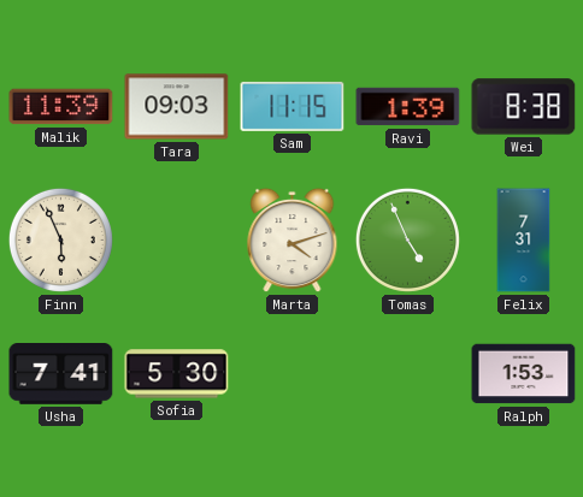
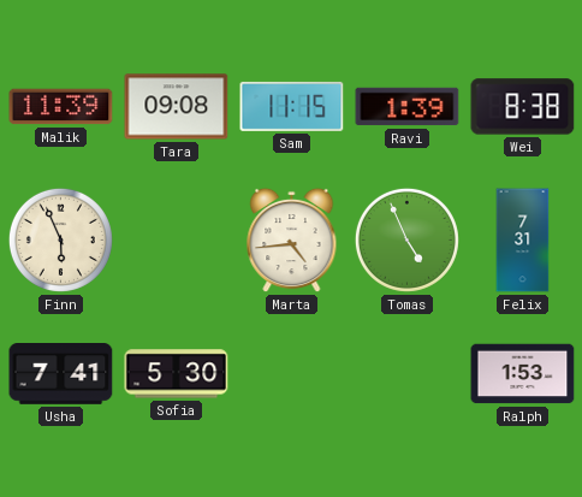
Tara: 09:03 -> 09:08
Marta: 4:12 -> 4:44
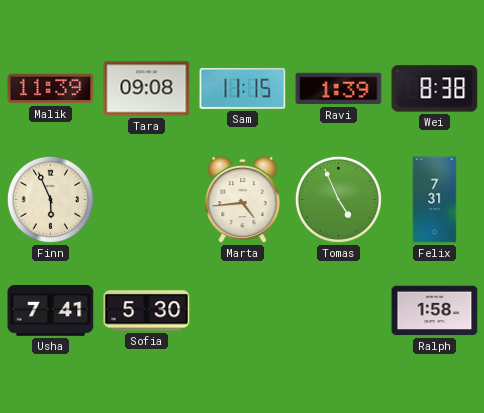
Ralph: 1:53 -> 1:58
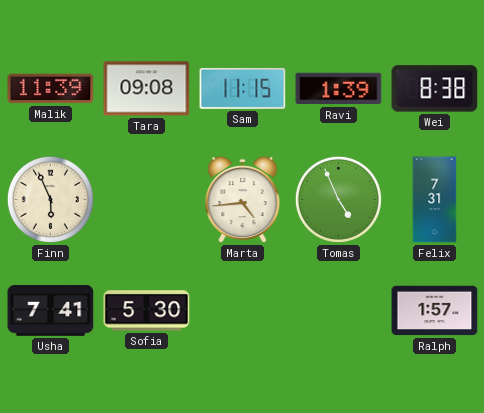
Ralph: 1:58 -> 1:57
